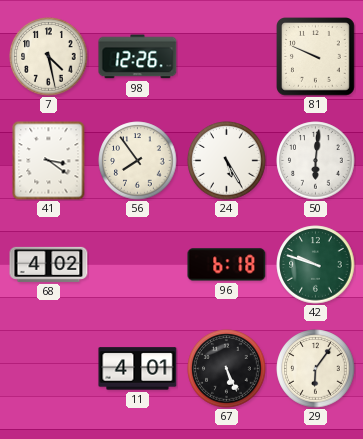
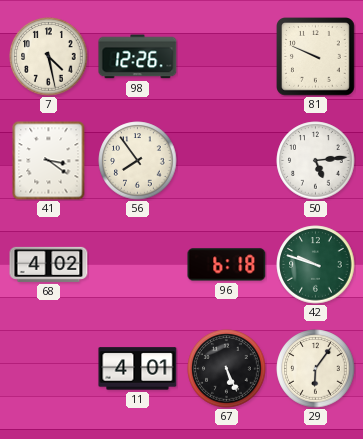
24: 5:25 -> none
50: 6:01 -> 5:14
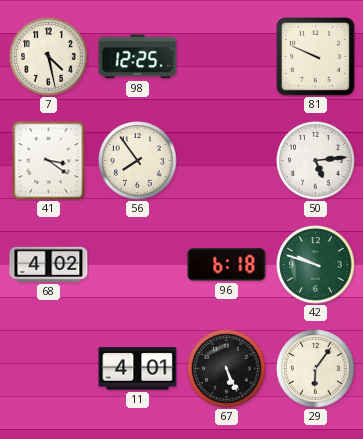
98: 12:26 -> 12:25
